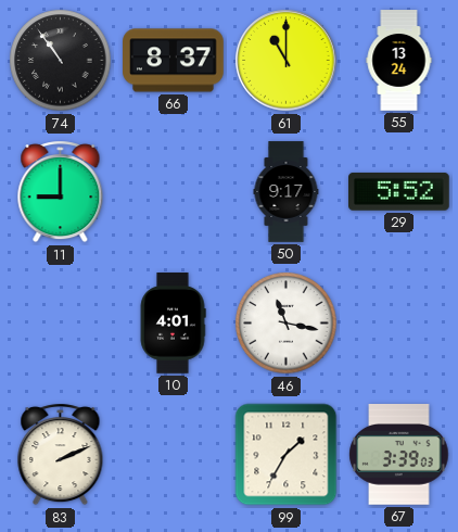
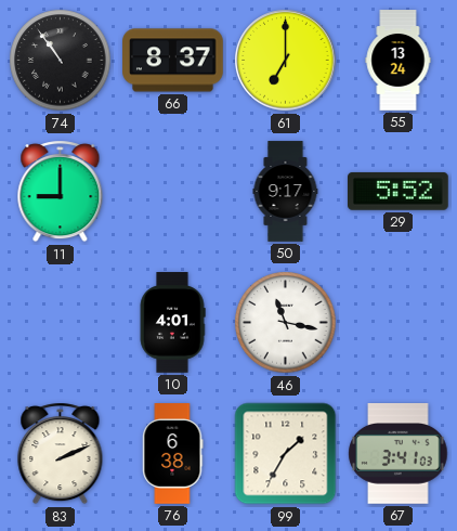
61: 11:00 -> 7:00
76: none -> 6:38
67: 3:39 -> 3:41
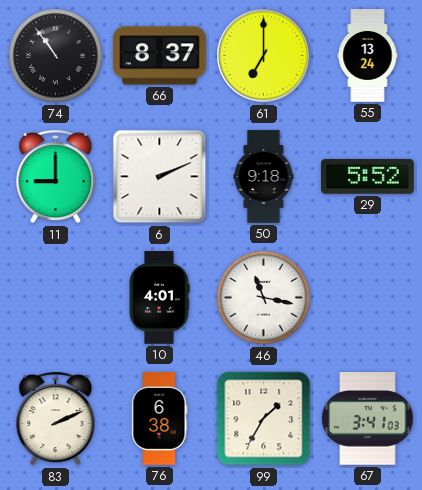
6: none -> 2:11
50: 9:17 -> 9:18
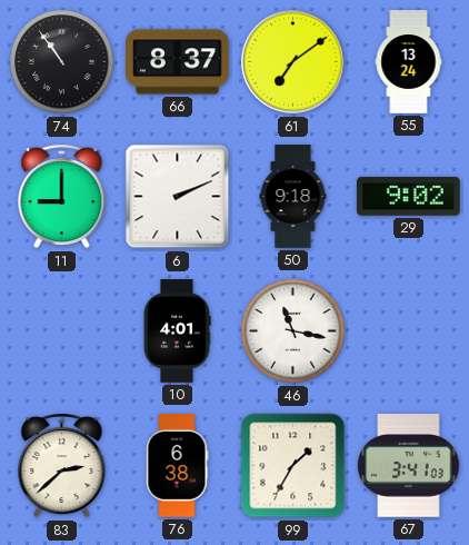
61: 7:00 -> 7:09
29: 5:52 -> 9:02
83: 2:11 -> 2:38
